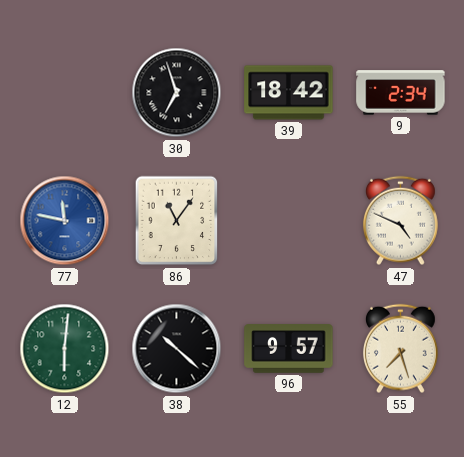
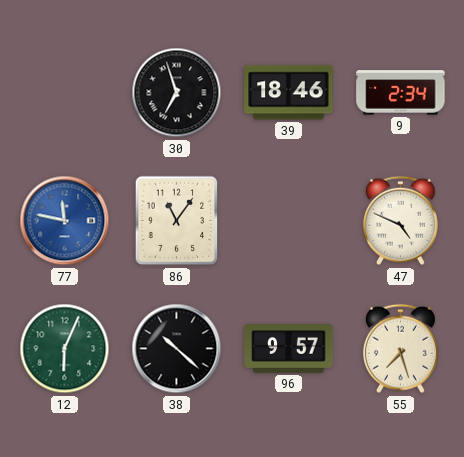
39: 18:42 -> 18:46
12: 6:01 -> 6:04
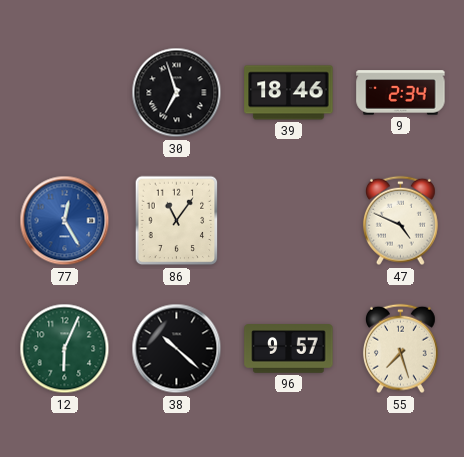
77: 11:47 -> 12:25
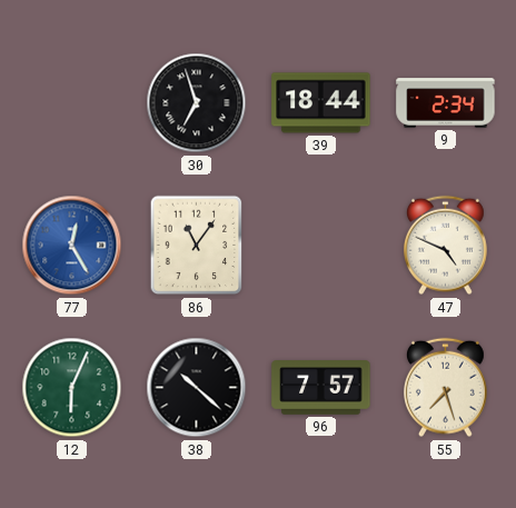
39: 18:46 -> 18:44
96: 9:57 -> 7:57
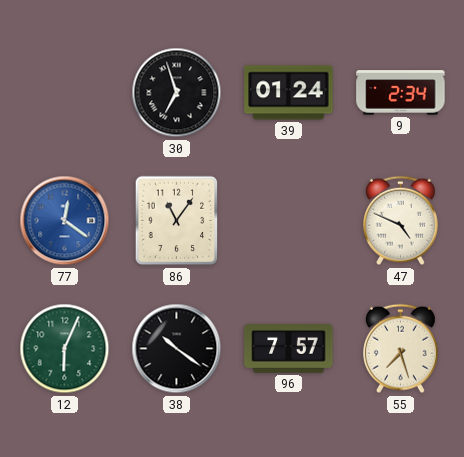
39: 18:44 -> 01:24
77: 12:25 -> 12:21
38: 10:22 -> 10:21
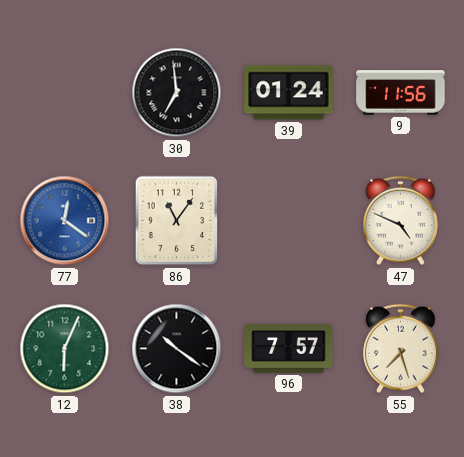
30: 6:57 -> 6:59
9: 2:34 -> 11:56
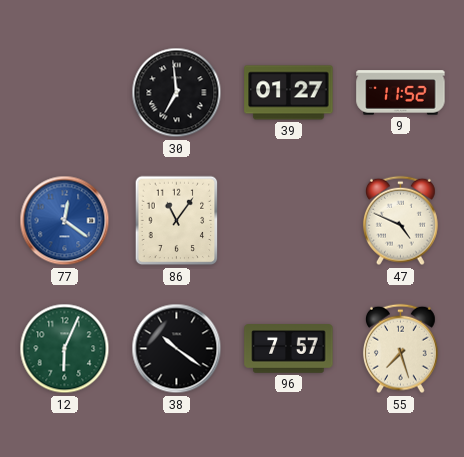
39: 01:24 -> 01:27
9: 11:56 -> 11:52
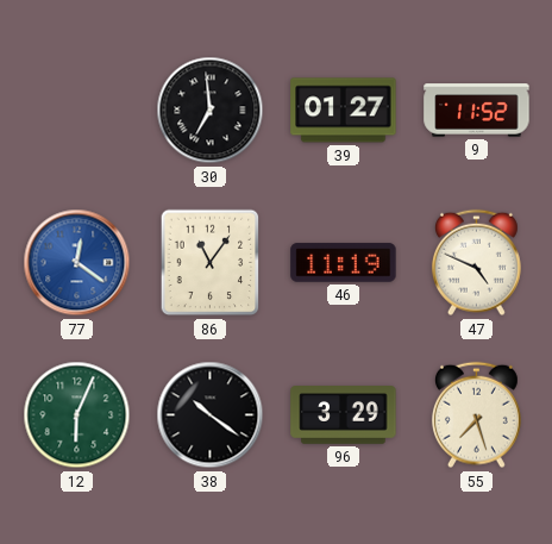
46: none -> 11:19
96: 7:57 -> 3:29
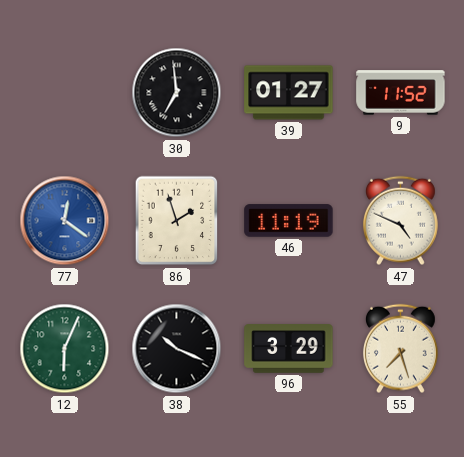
86: 11:06 -> 1:57
38: 10:21 -> 10:19
